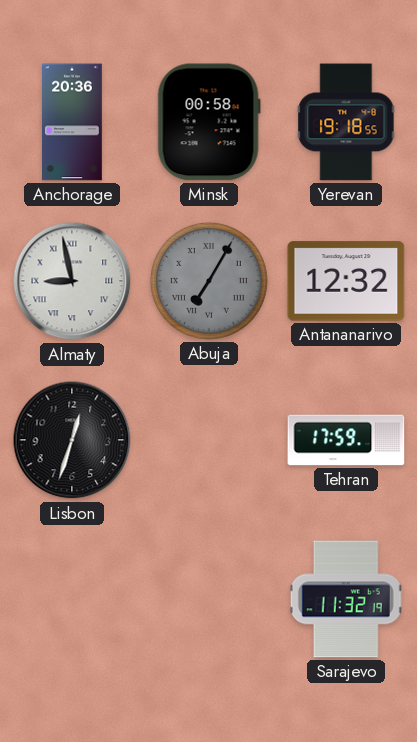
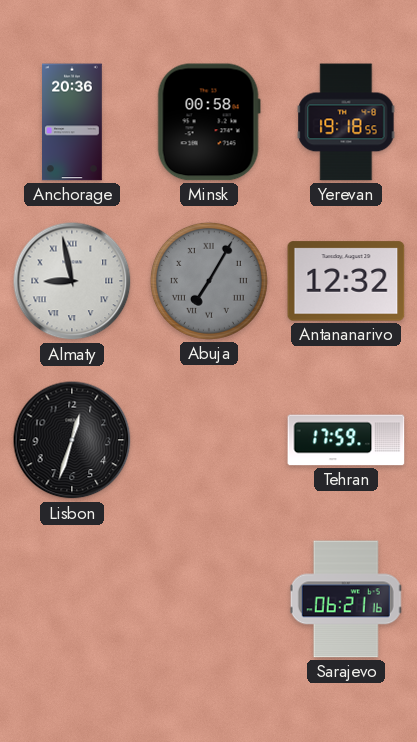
Sarajevo: 11:32 -> 06:21
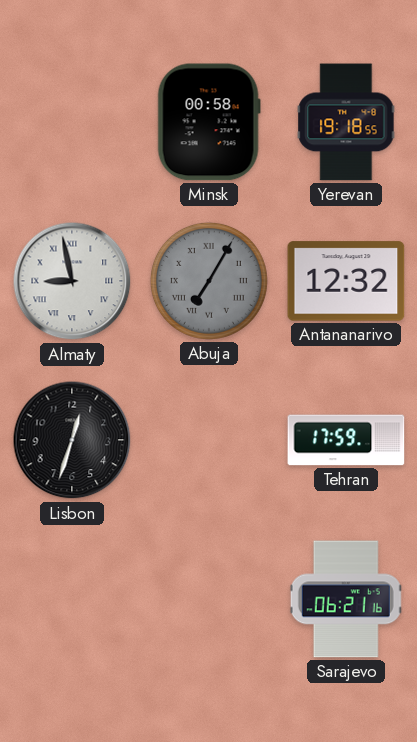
Anchorage: 20:36 -> none
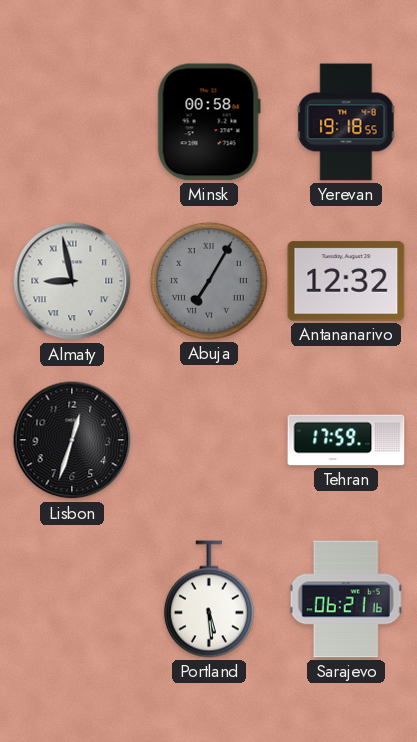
Portland: none -> 5:29
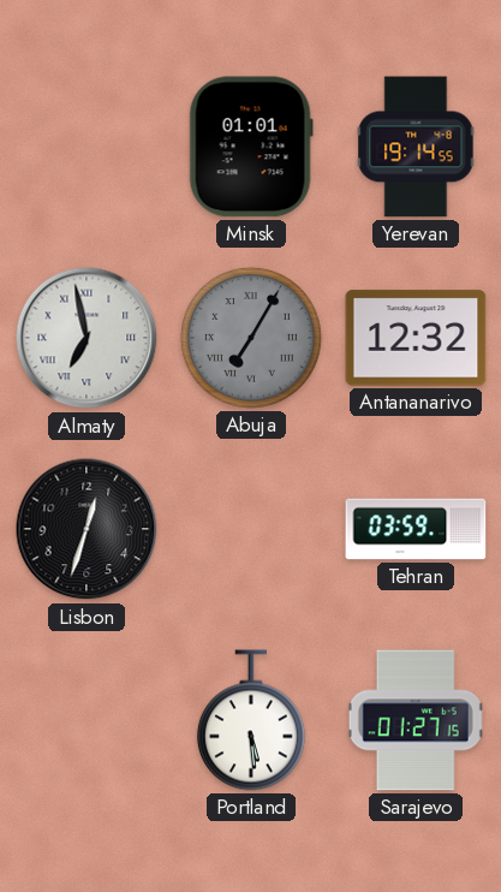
Minsk: 00:58 -> 01:01
Yerevan: 19:18 -> 19:14
Almaty: 8:58 -> 6:58
Tehran: 17:59 -> 03:59
Sarajevo: 06:21 -> 01:27
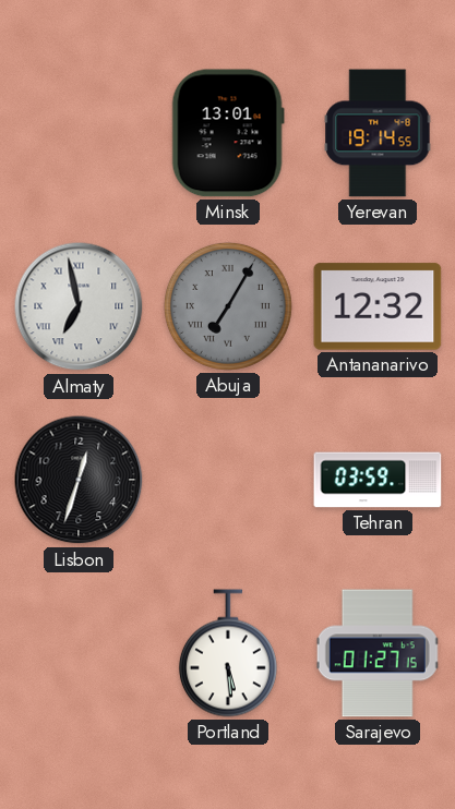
Minsk: 01:01 -> 13:01
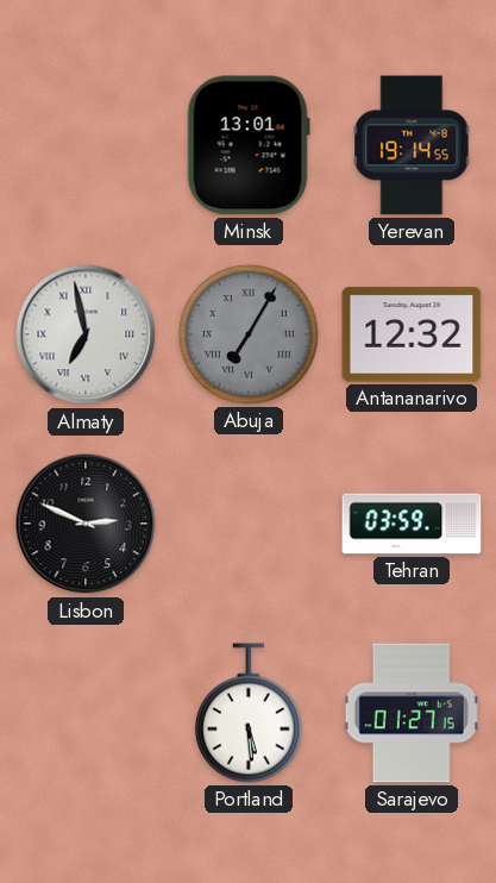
Lisbon: 12:33 -> 2:49
